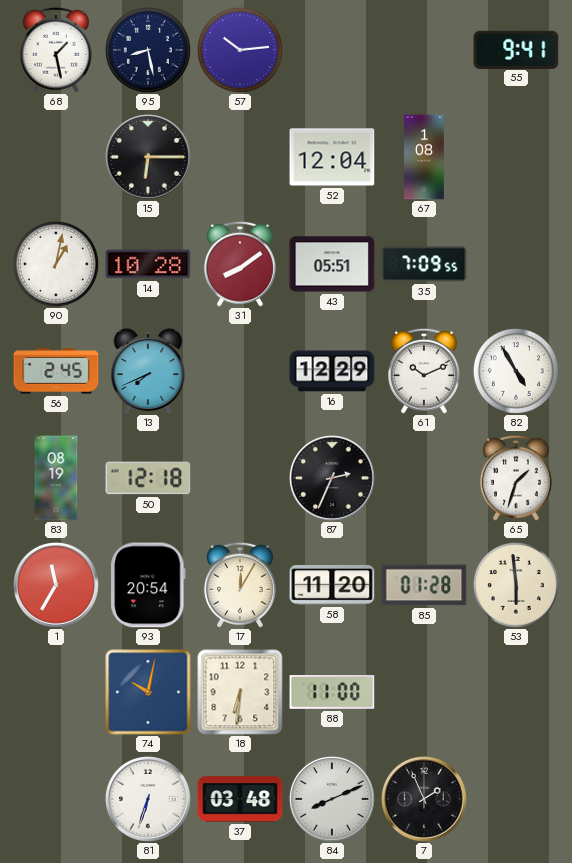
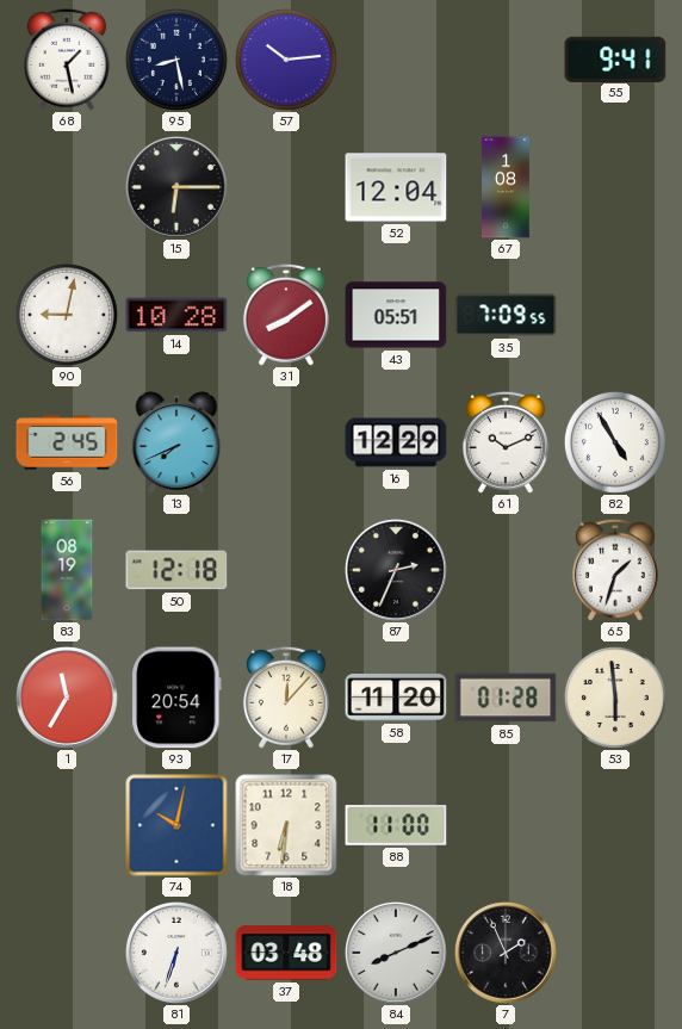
90: 1:02 -> 9:02
17: 12:05 -> 12:07
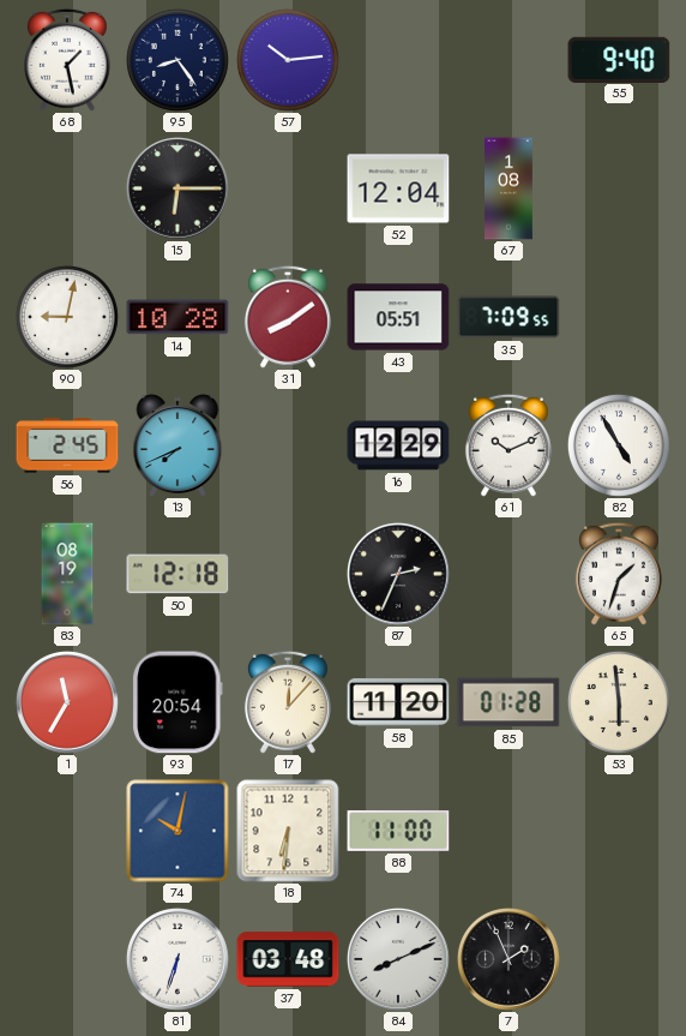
95: 8:28 -> 8:24
55: 9:41 -> 9:40
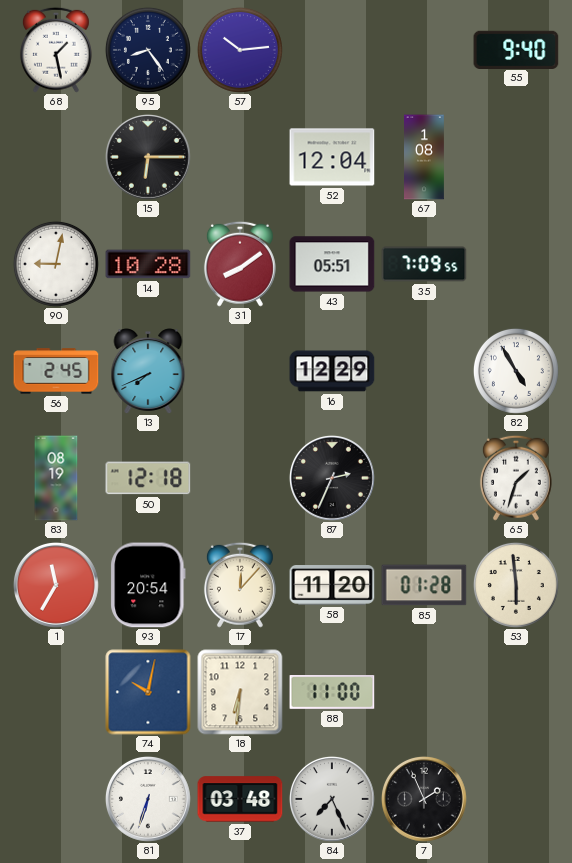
61: 10:11 -> none
84: 8:11 -> 7:26
